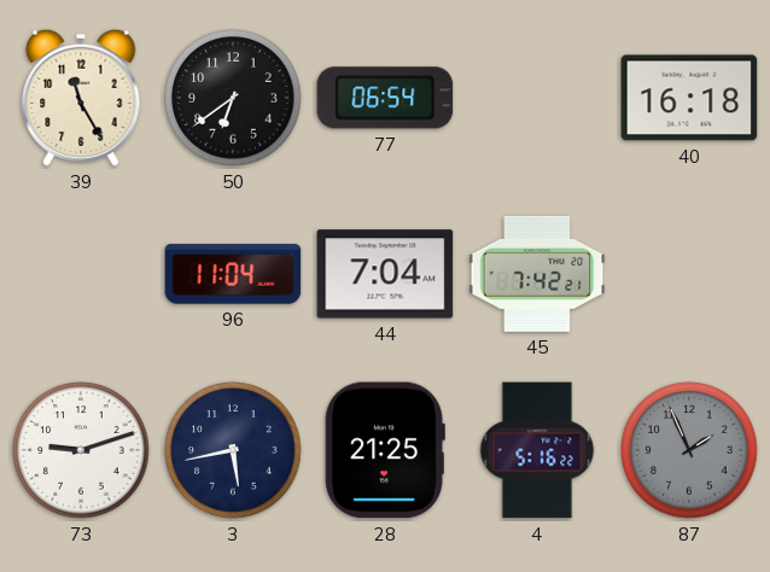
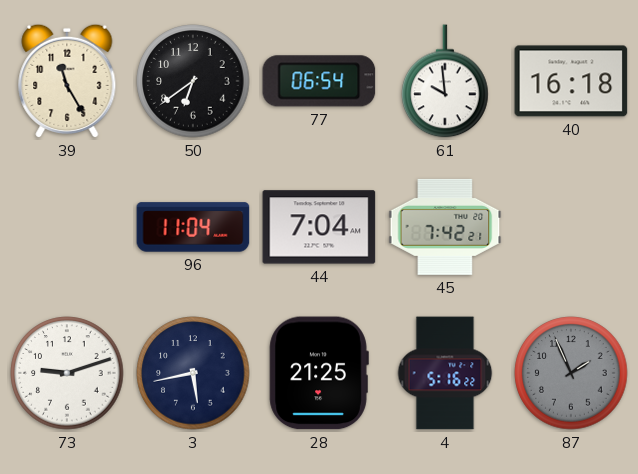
61: none -> 9:59
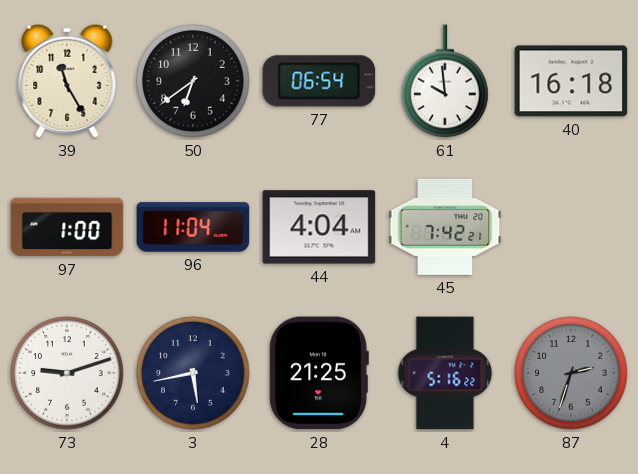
97: none -> 1:00
44: 7:04 -> 4:04
87: 1:56 -> 2:33
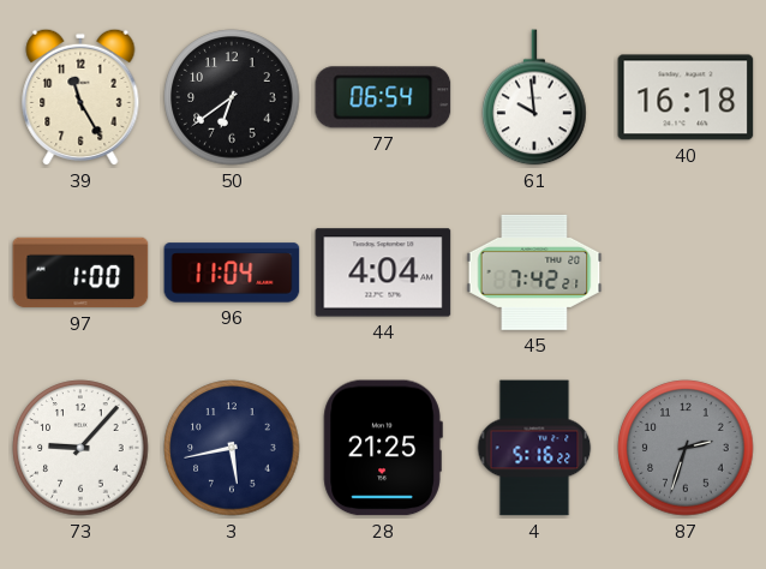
73: 9:12 -> 9:07
